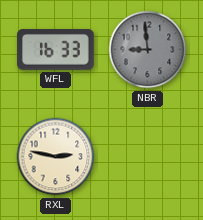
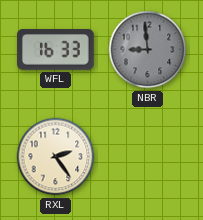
RXL: 2:47 -> 2:24
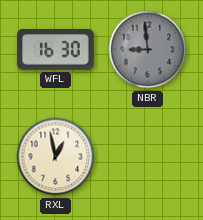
WFL: 16:33 -> 16:30
RXL: 2:24 -> 12:58
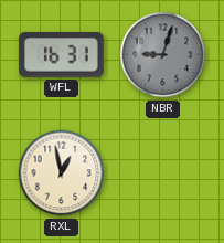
WFL: 16:30 -> 16:31
NBR: 8:59 -> 9:03
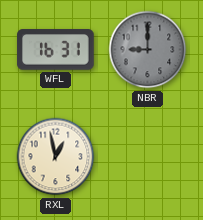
NBR: 9:03 -> 9:00
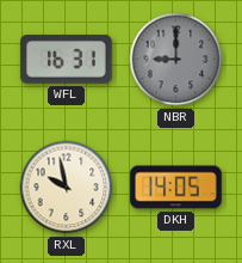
RXL: 12:58 -> 9:58
DKH: none -> 14:05
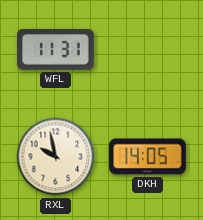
WFL: 16:31 -> 11:31
NBR: 9:00 -> none
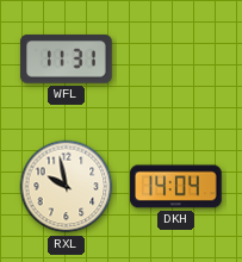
DKH: 14:05 -> 14:04
